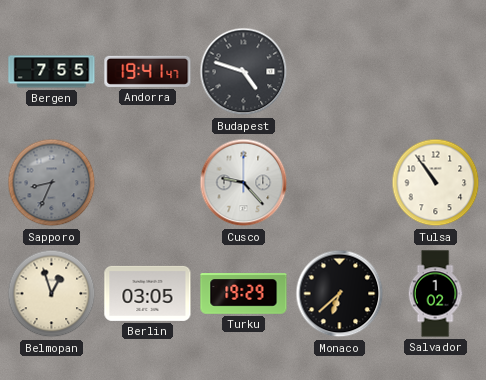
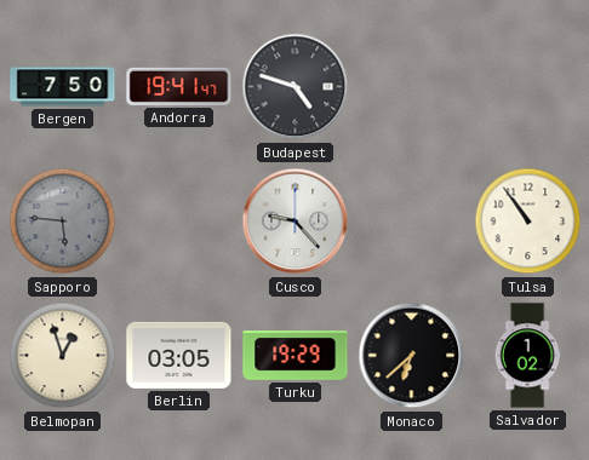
Bergen: 7:55 -> 7:50
Sapporo: 8:34 -> 5:46
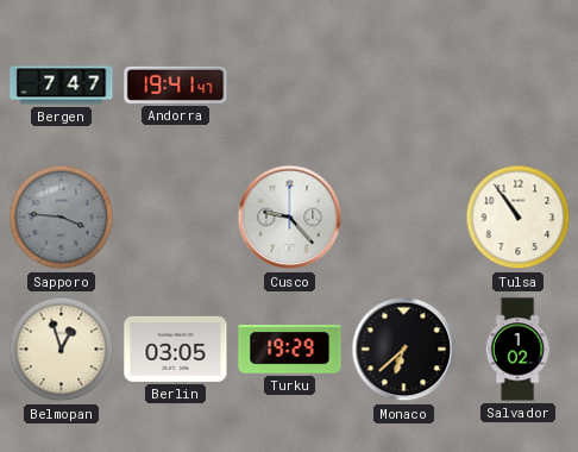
Bergen: 7:50 -> 7:47
Budapest: 4:48 -> none
Sapporo: 5:46 -> 3:46
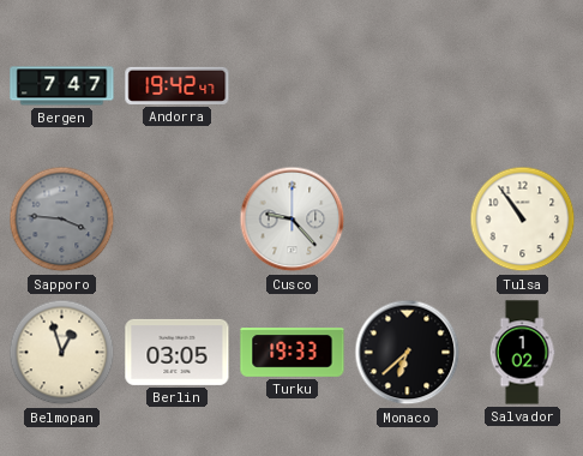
Andorra: 19:41 -> 19:42
Turku: 19:29 -> 19:33
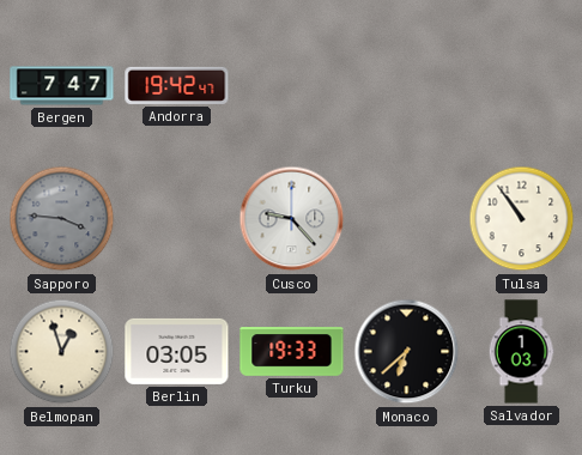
Salvador: 1:02 -> 1:03
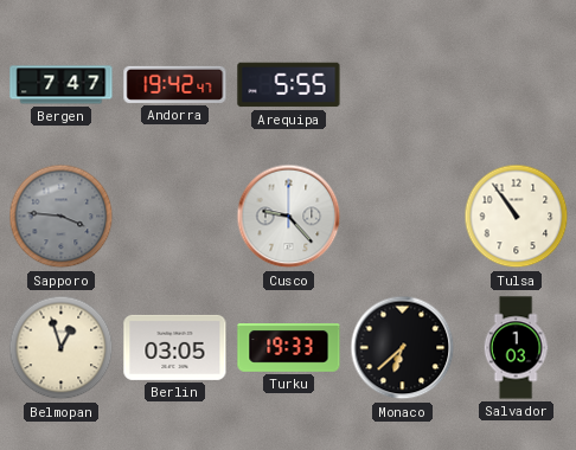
Arequipa: none -> 5:55
